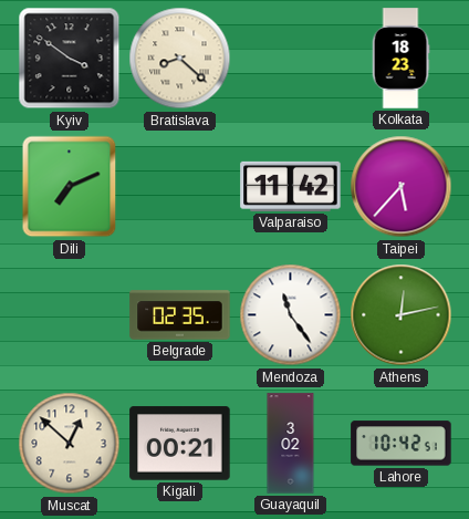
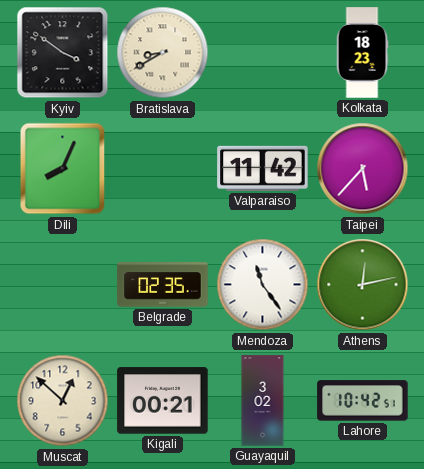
Bratislava: 8:22 -> 8:40
Dili: 7:11 -> 8:04
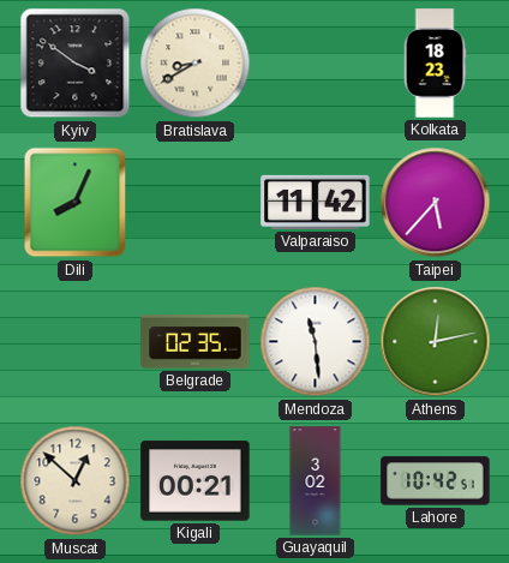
Mendoza: 11:24 -> 11:29
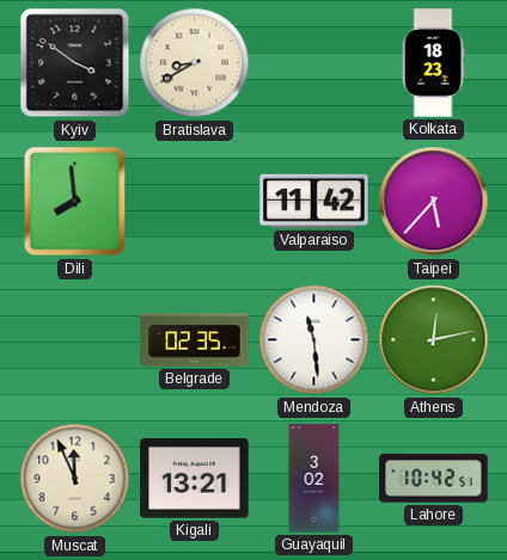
Dili: 8:04 -> 7:59
Muscat: 12:52 -> 11:56
Kigali: 00:21 -> 13:21
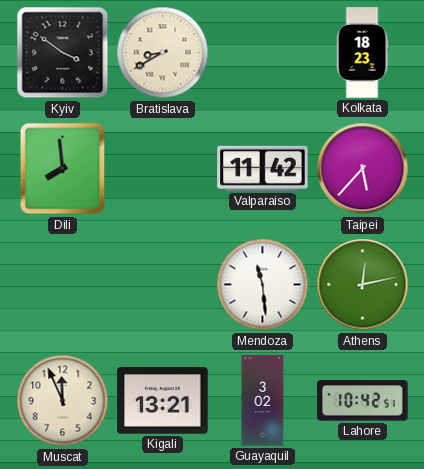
Belgrade: 02:35 -> none
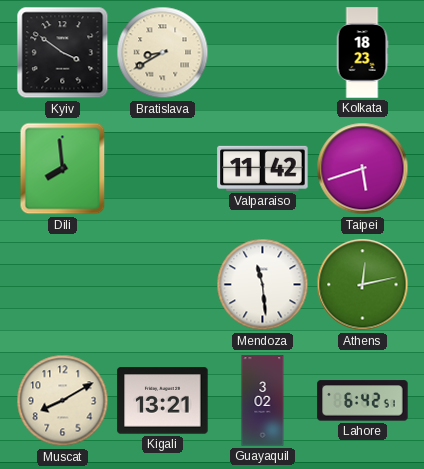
Taipei: 5:37 -> 5:42
Muscat: 11:56 -> 8:10
Lahore: 10:42 -> 6:42
